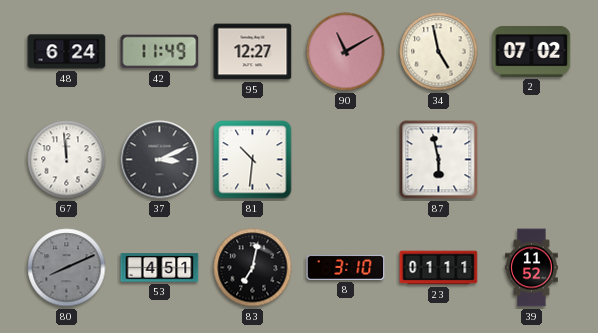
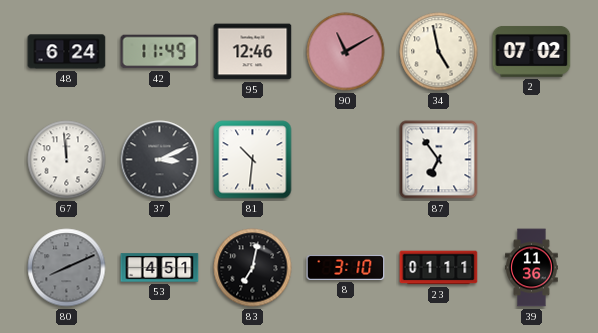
95: 12:27 -> 12:46
87: 5:58 -> 6:54
39: 11:52 -> 11:36
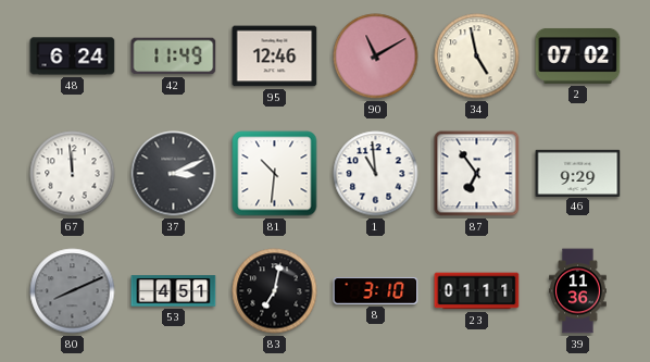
1: none -> 10:59
46: none -> 9:29
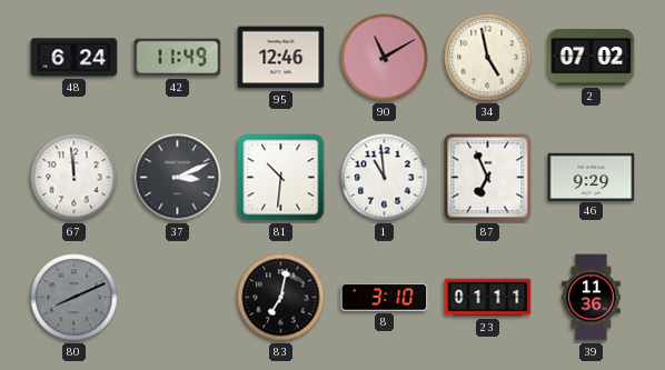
87: 6:54 -> 6:56
53: 4:51 -> none
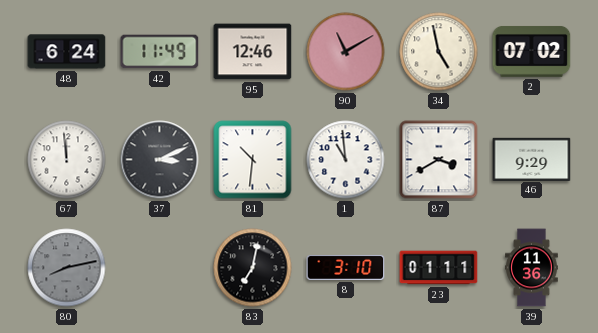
87: 6:56 -> 3:40
80: 8:11 -> 8:13
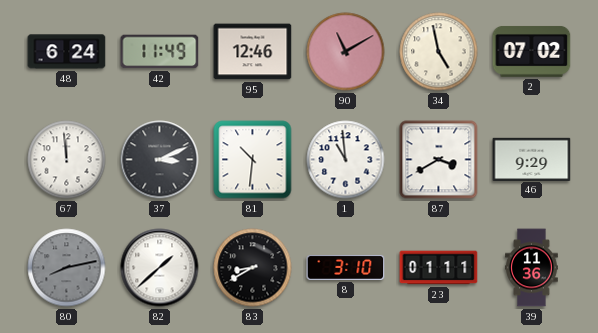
82: none -> 1:38
83: 7:02 -> 8:40
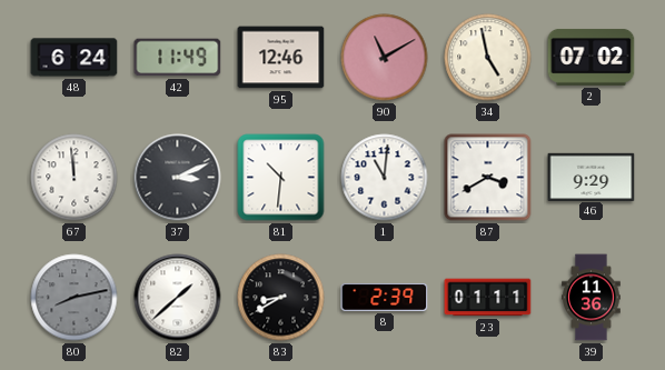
1: 10:59 -> 11:01
8: 3:10 -> 2:39
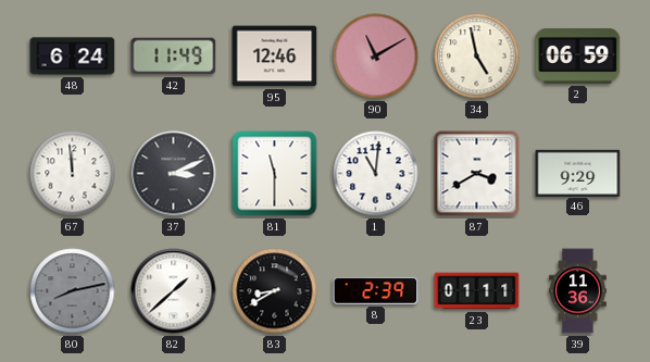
2: 07:02 -> 06:59
81: 10:31 -> 11:30
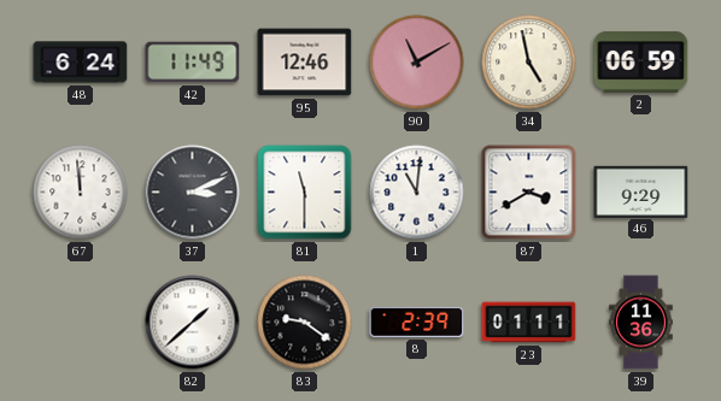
80: 8:13 -> none
83: 8:40 -> 9:21
